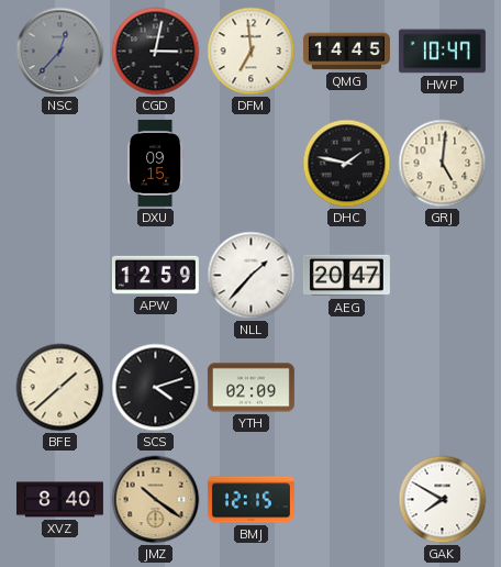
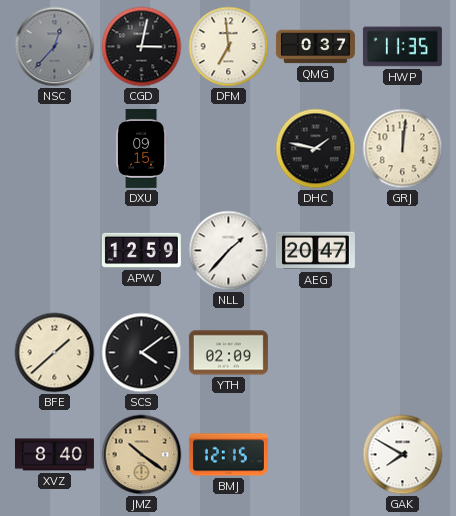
QMG: 14:45 -> 0:37
HWP: 10:47 -> 11:35
GRJ: 5:01 -> 12:01
SCS: 4:12 -> 4:09
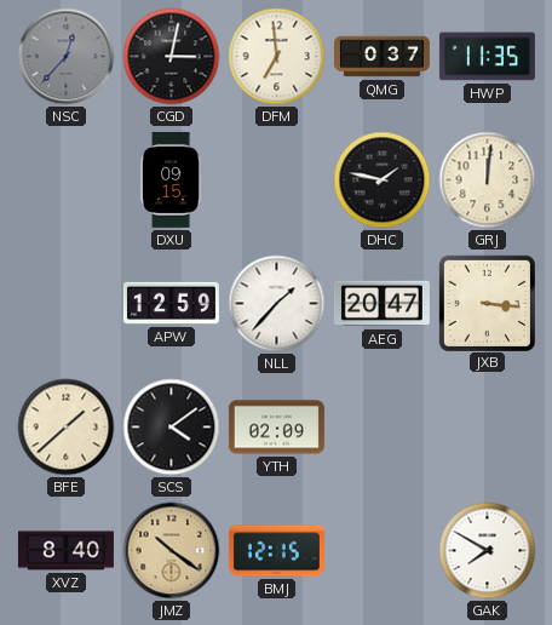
JXB: none -> 3:16
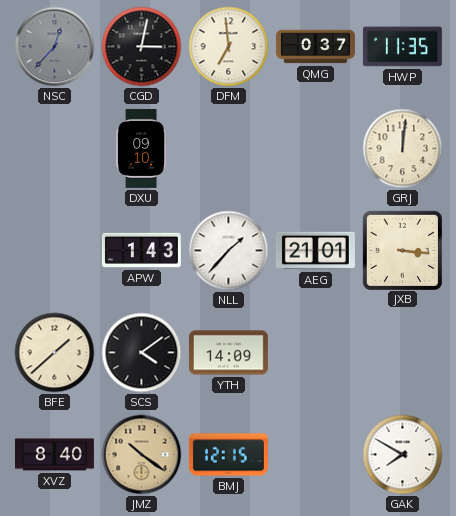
DXU: 09:15 -> 09:10
DHC: 1:47 -> none
APW: 12:59 -> 1:43
AEG: 20:47 -> 21:01
YTH: 02:09 -> 14:09
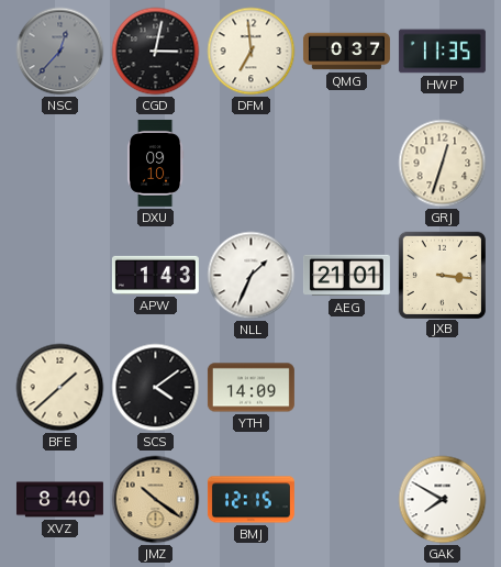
GRJ: 12:01 -> 12:33
NLL: 1:37 -> 1:34
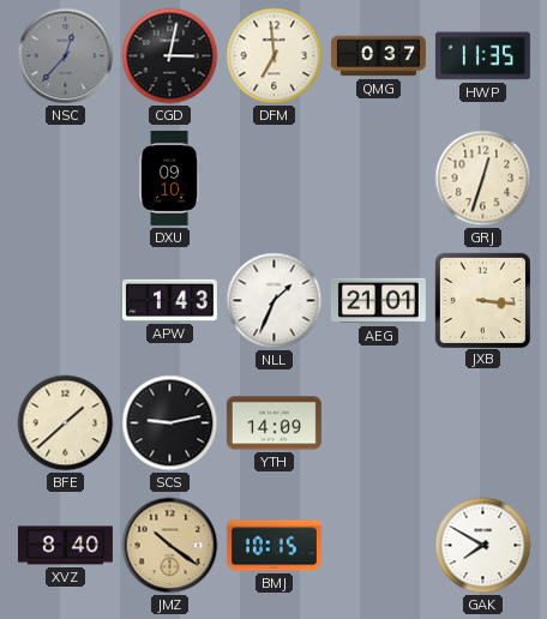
SCS: 4:09 -> 9:13
BMJ: 12:15 -> 10:15
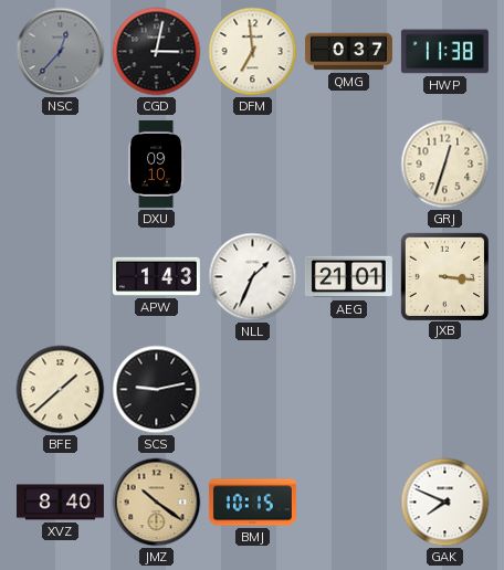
HWP: 11:35 -> 11:38
YTH: 14:09 -> none
GAK: 7:50 -> 7:49
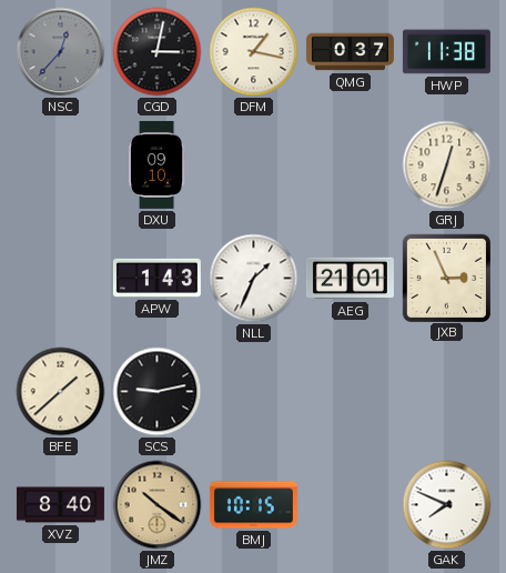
DFM: 6:59 -> 1:17
JXB: 3:16 -> 2:56
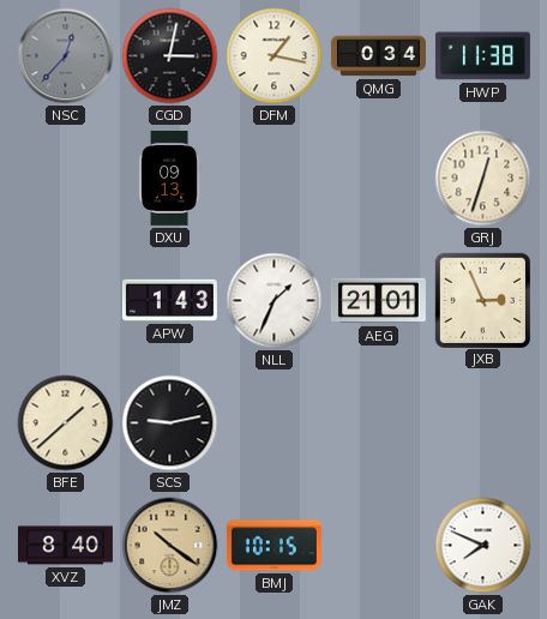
QMG: 0:37 -> 0:34
DXU: 09:10 -> 09:13
